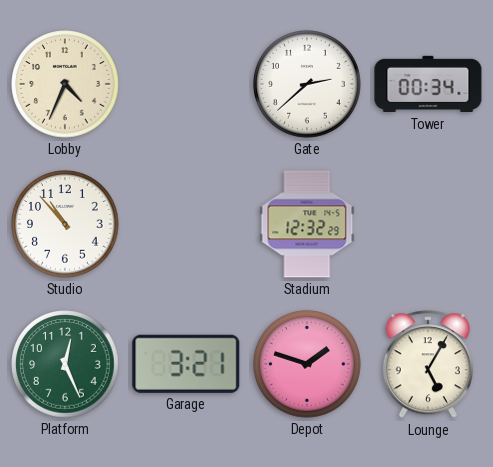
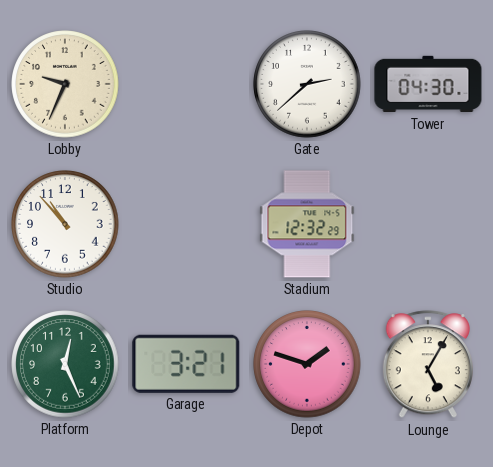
Lobby: 4:34 -> 9:34
Tower: 00:34 -> 04:30
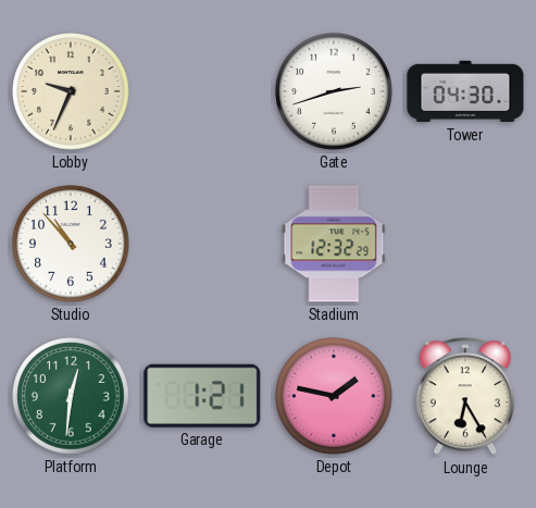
Gate: 2:38 -> 2:42
Platform: 12:26 -> 12:31
Garage: 3:21 -> 1:21
Depot: 1:48 -> 1:47
Lounge: 5:05 -> 6:25
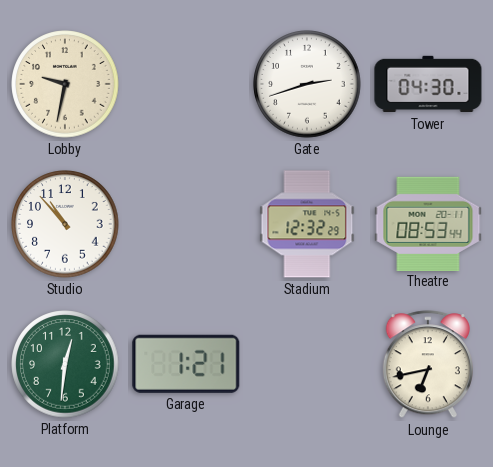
Lobby: 9:34 -> 9:32
Theatre: none -> 08:53
Depot: 1:47 -> none
Lounge: 6:25 -> 6:43
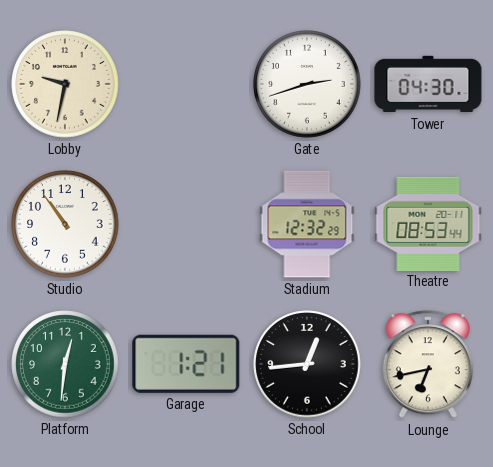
Studio: 10:53 -> 10:54
School: none -> 12:44
